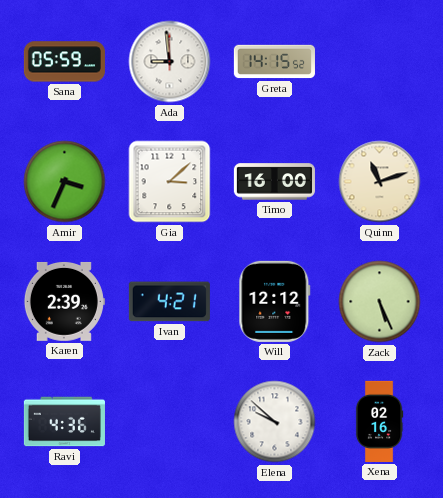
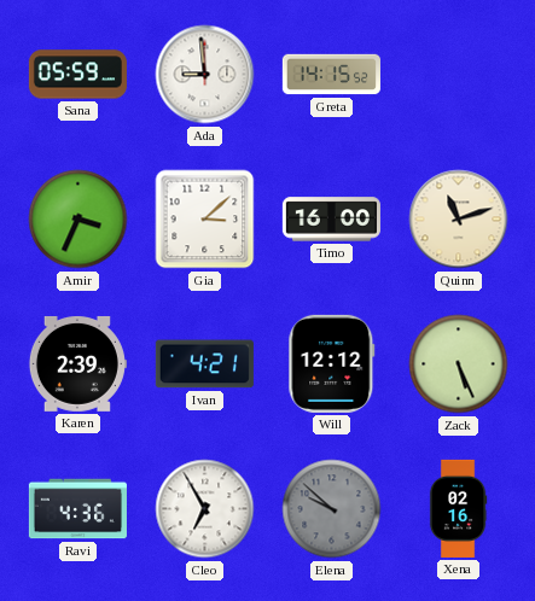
Cleo: none -> 6:55
Elena dial: white -> grey
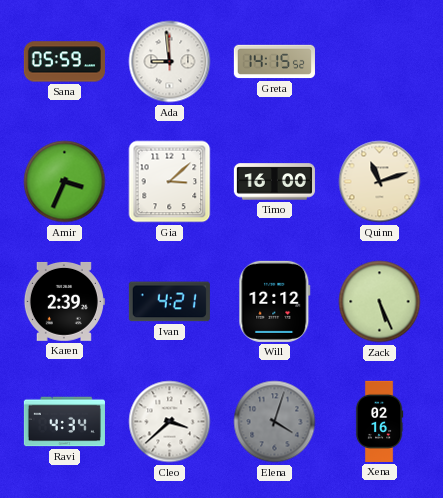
Ravi: 4:36 -> 4:34
Cleo: 6:55 -> 3:38
Elena: 9:52 -> 4:03
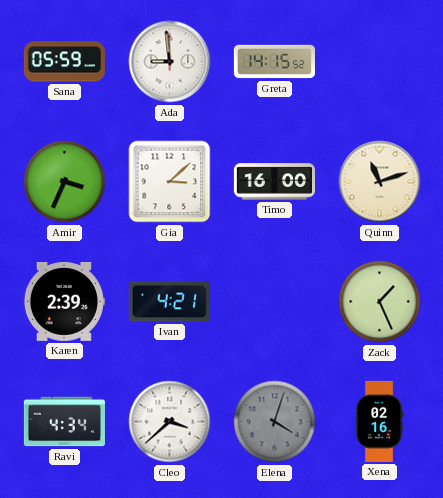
Will: 12:12 -> none
Zack: 5:26 -> 1:26
